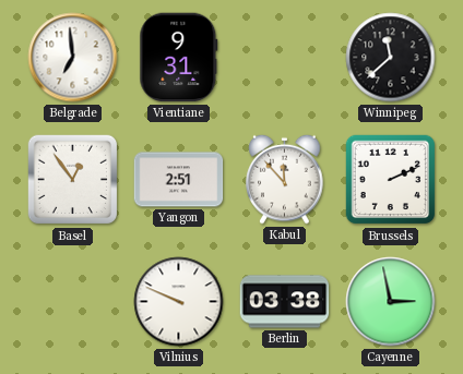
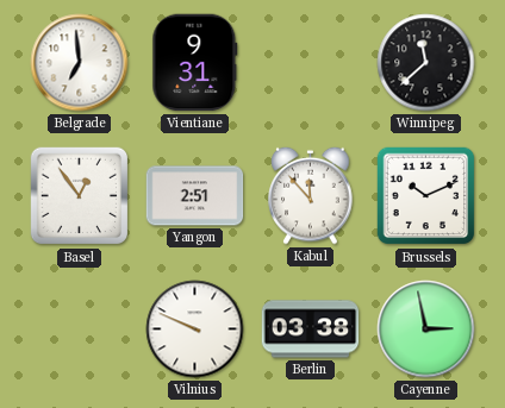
Brussels: 2:11 -> 10:11
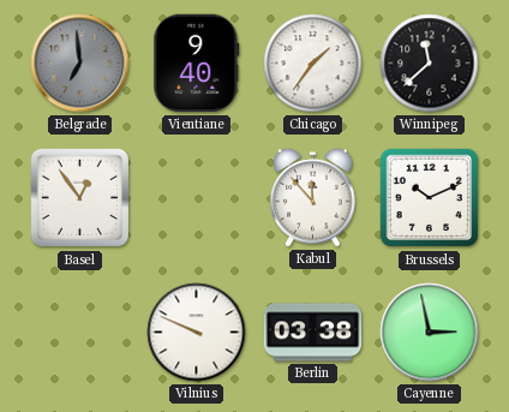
Belgrade dial: white -> grey
Vientiane: 9:31 -> 9:40
Chicago: none -> 1:36
Yangon: 2:51 -> none
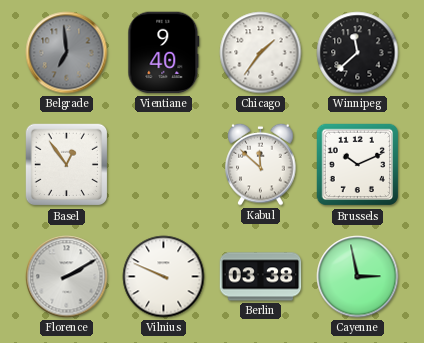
Kabul: 11:53 -> 11:52
Florence: none -> 2:10
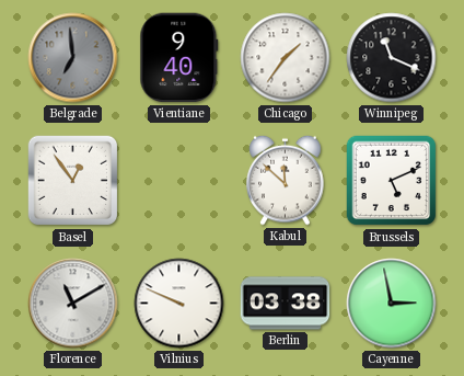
Winnipeg: 11:38 -> 11:19
Brussels: 10:11 -> 5:11
Florence: 2:10 -> 11:10
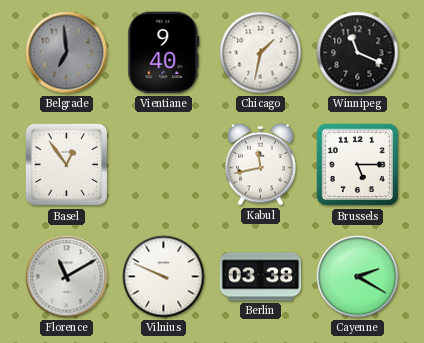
Chicago: 1:36 -> 1:32
Kabul: 11:52 -> 11:43
Brussels: 5:11 -> 5:15
Cayenne: 2:58 -> 2:20
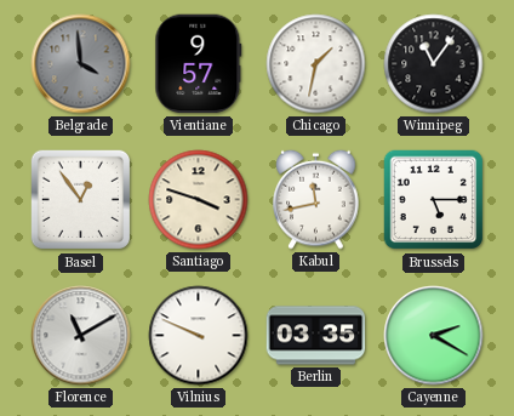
Belgrade: 6:59 -> 3:59
Vientiane: 9:40 -> 9:57
Winnipeg: 11:19 -> 11:06
Santiago: none -> 3:48
Berlin: 03:38 -> 03:35
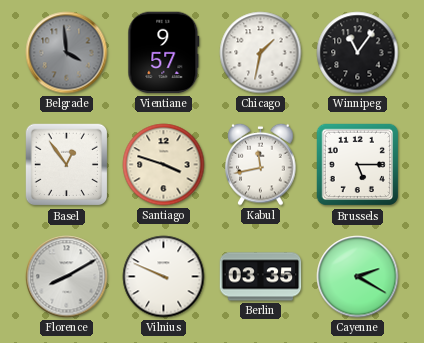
Florence: 11:10 -> 8:10
